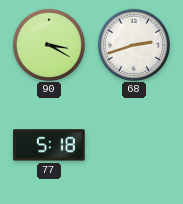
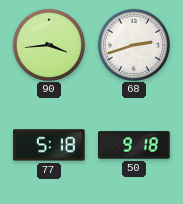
90: 3:20 -> 3:44
50: none -> 9:18
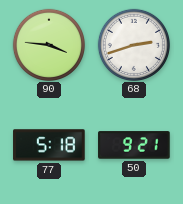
90: 3:44 -> 3:46
50: 9:18 -> 9:21
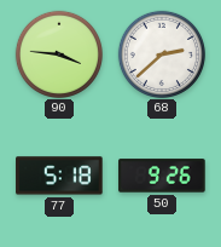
68: 2:42 -> 2:38
50: 9:21 -> 9:26
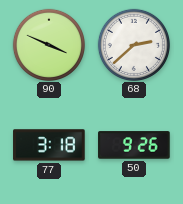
90: 3:46 -> 3:49
77: 5:18 -> 3:18
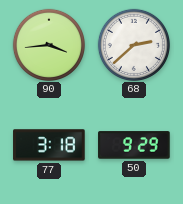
90: 3:49 -> 3:44
50: 9:26 -> 9:29
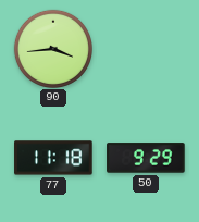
68: 2:38 -> none
77: 3:18 -> 11:18
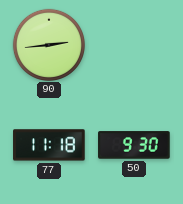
90: 3:44 -> 2:44
50: 9:29 -> 9:30
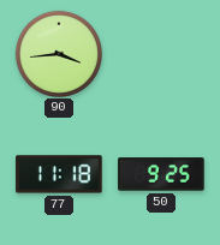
90: 2:44 -> 3:44
50: 9:30 -> 9:25
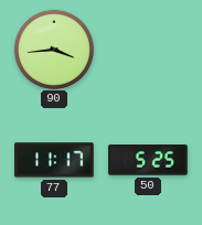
77: 11:18 -> 11:17
50: 9:25 -> 5:25
